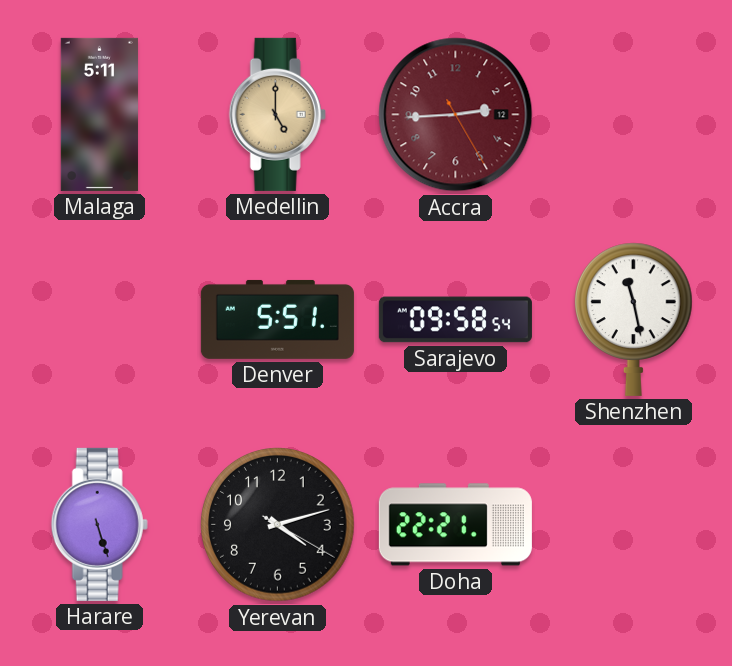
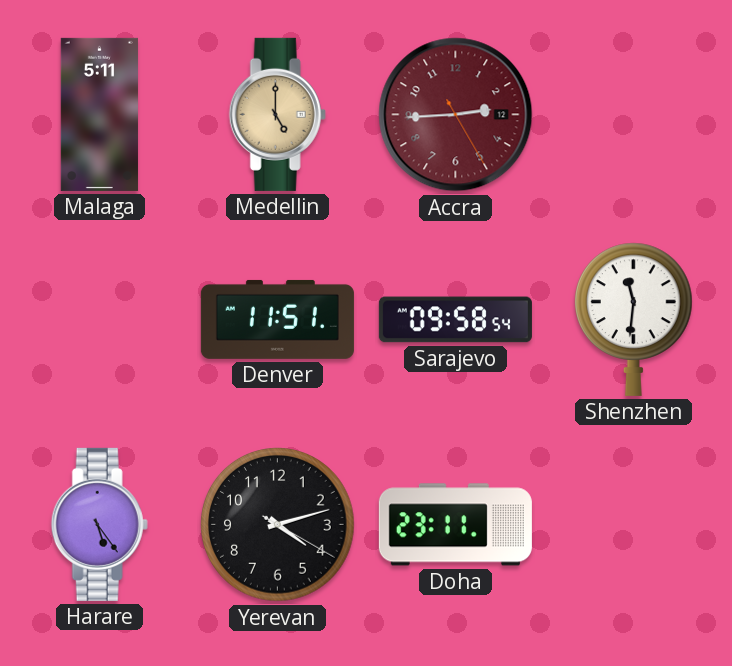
Denver: 5:51 -> 11:51
Shenzhen: 11:28 -> 11:31
Harare: 5:27 -> 5:24
Doha: 22:21 -> 23:11
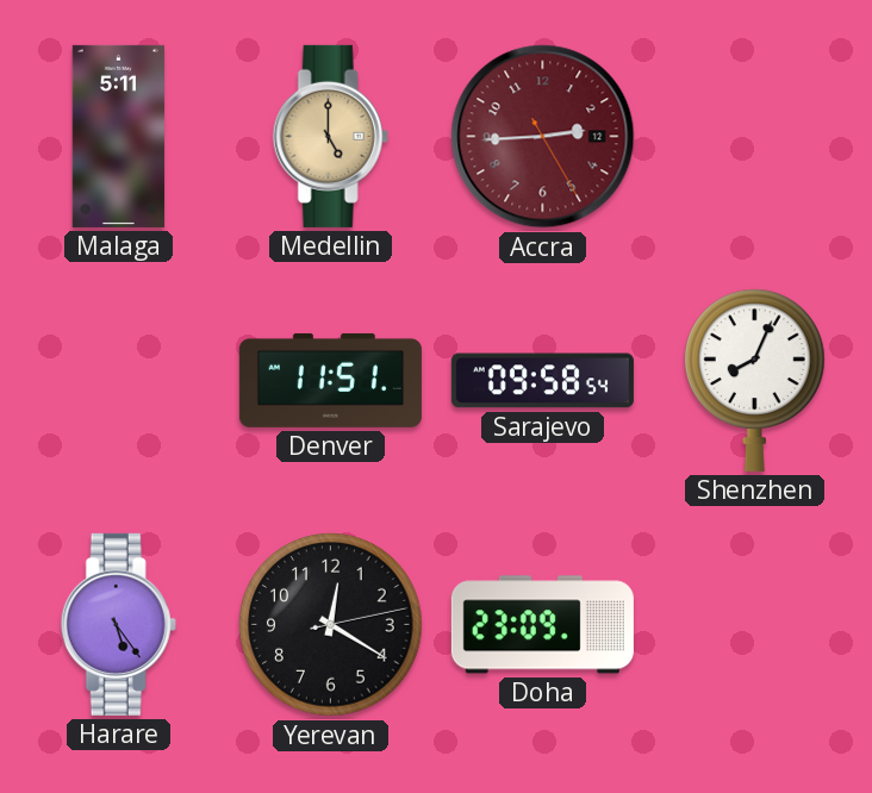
Shenzhen: 11:31 -> 8:04
Yerevan: 4:12 -> 12:20
Doha: 23:11 -> 23:09
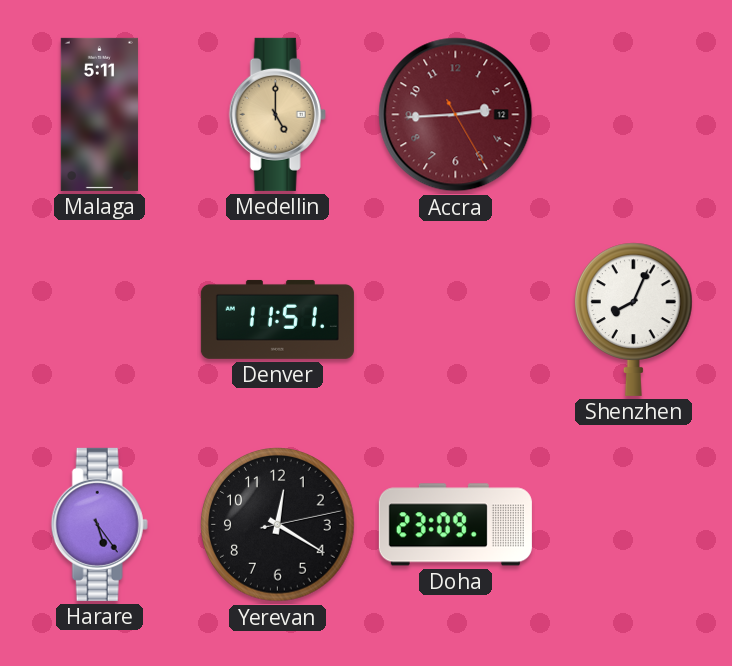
Sarajevo: 09:58 -> none
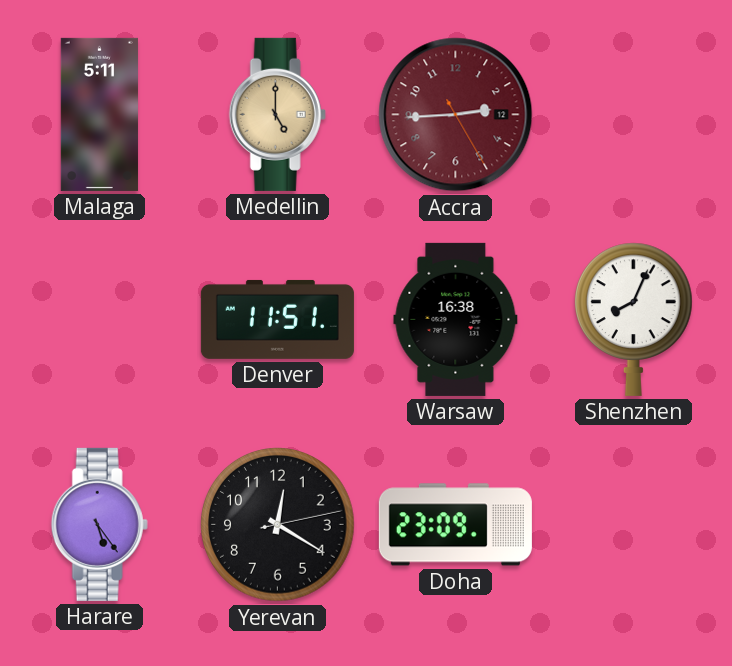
Warsaw: none -> 16:38
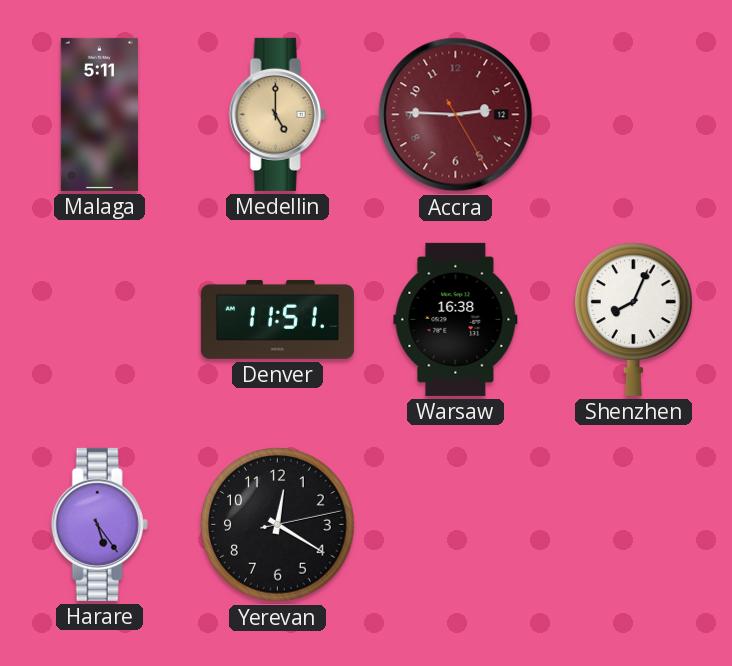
Accra: 2:44 -> 2:45
Doha: 23:09 -> none
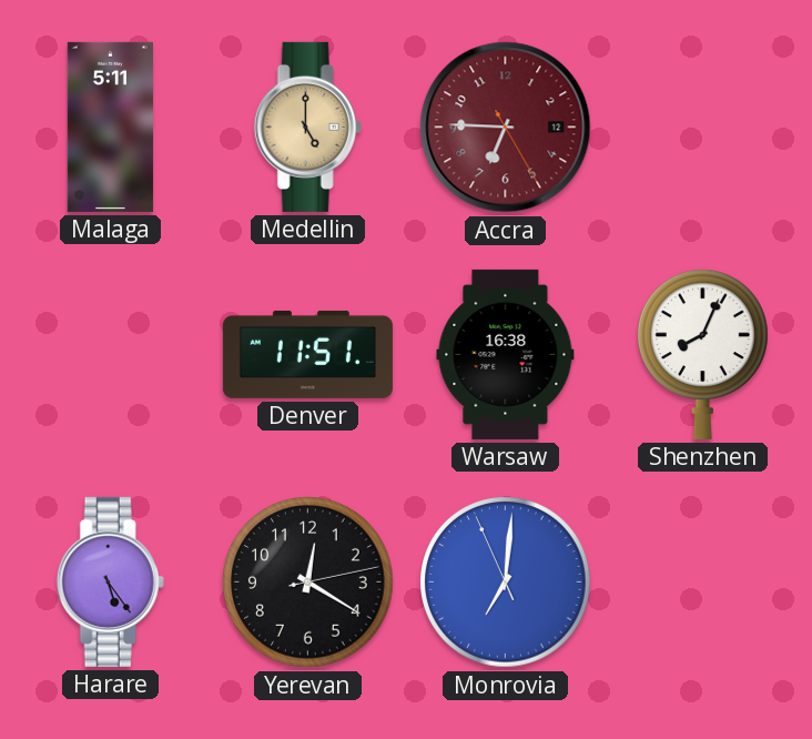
Accra: 2:45 -> 6:45
Monrovia: none -> 7:00
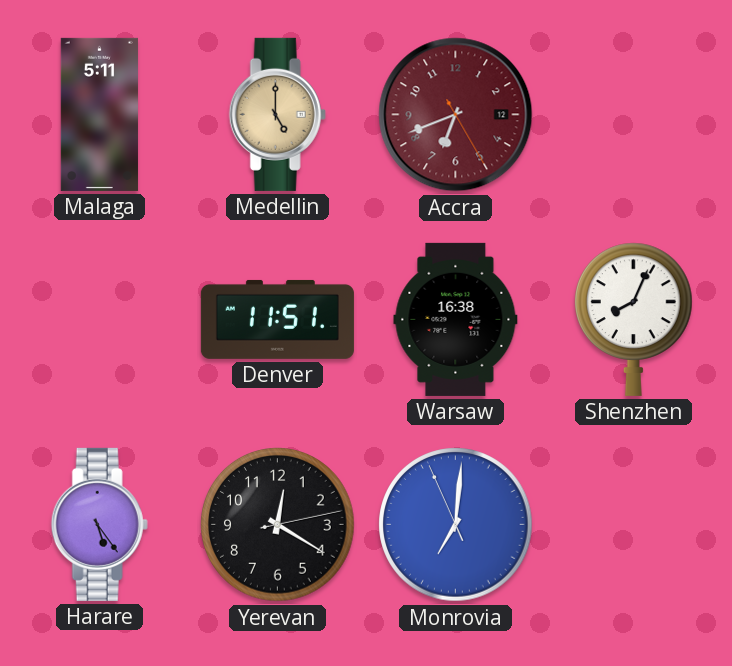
Accra: 6:45 -> 6:41
